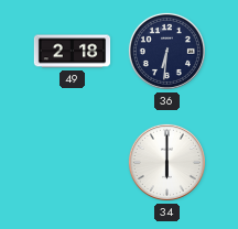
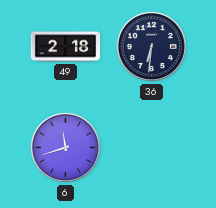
6: none -> 11:42
34: 6:00 -> none
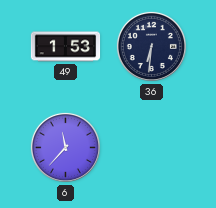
49: 2:18 -> 1:53
6: 11:42 -> 11:37
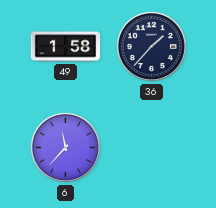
49: 1:53 -> 1:58
36: 6:31 -> 1:37
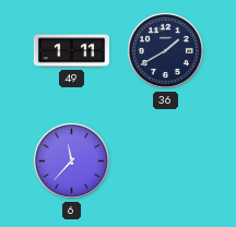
49: 1:58 -> 1:11
36: 1:37 -> 1:40
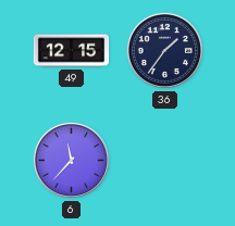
49: 1:11 -> 12:15
36: 1:40 -> 1:36
